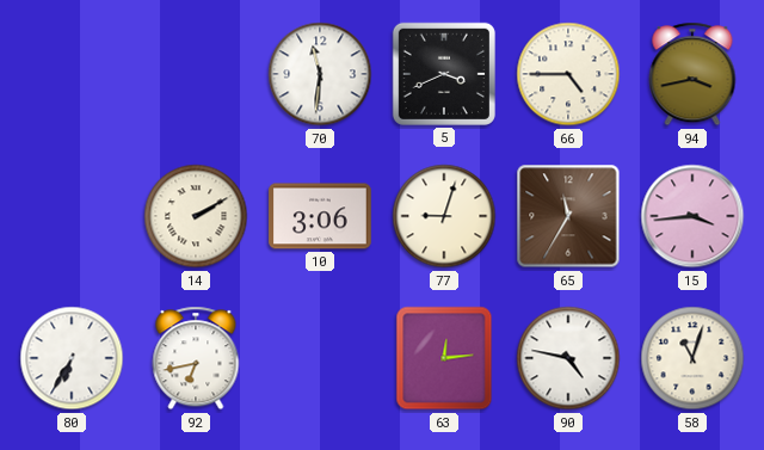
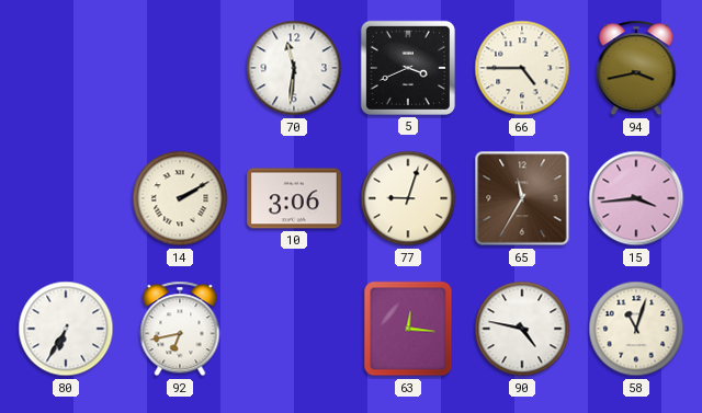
63: 12:14 -> 12:16
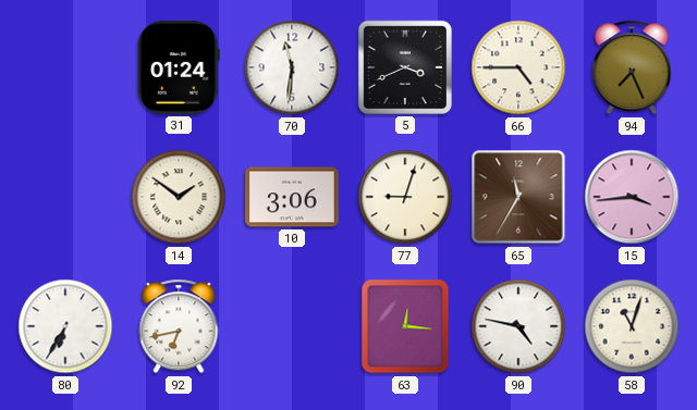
31: none -> 01:24
94: 3:43 -> 7:26
14: 2:10 -> 1:51
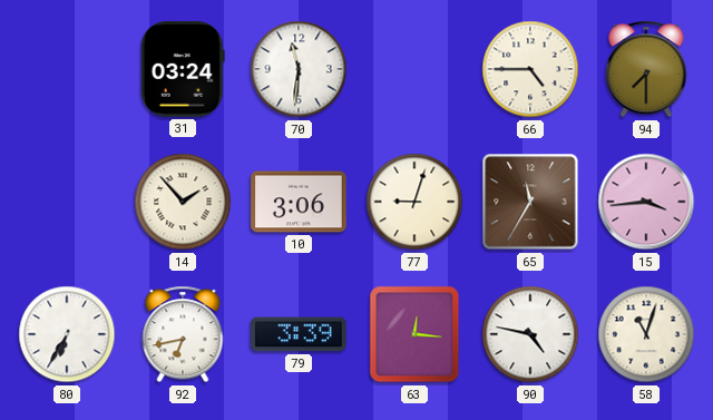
31: 01:24 -> 03:24
5: 3:41 -> none
94: 7:26 -> 7:30
14: 1:51 -> 1:53
79: none -> 3:39
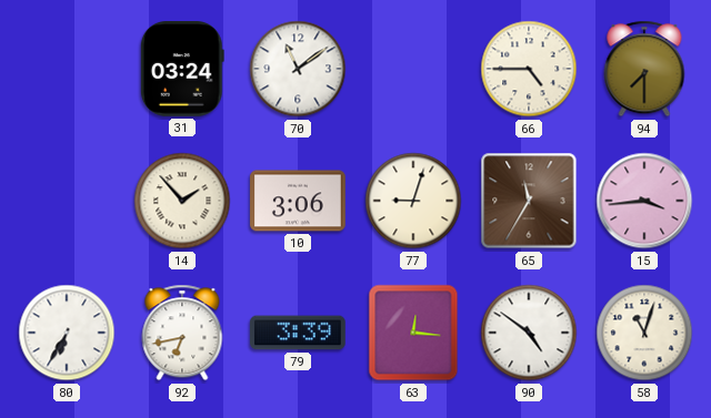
70: 11:31 -> 11:09
90: 4:47 -> 4:51
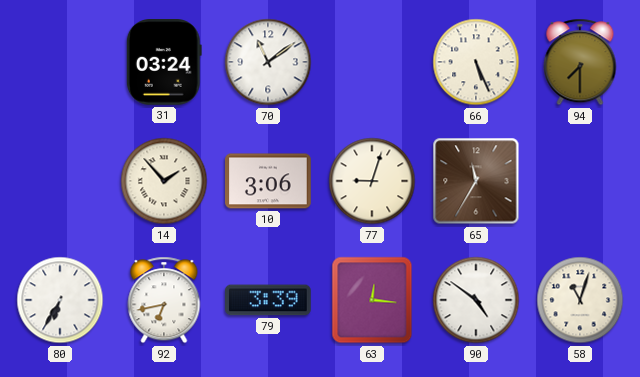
66: 4:45 -> 5:26
15: 3:44 -> none
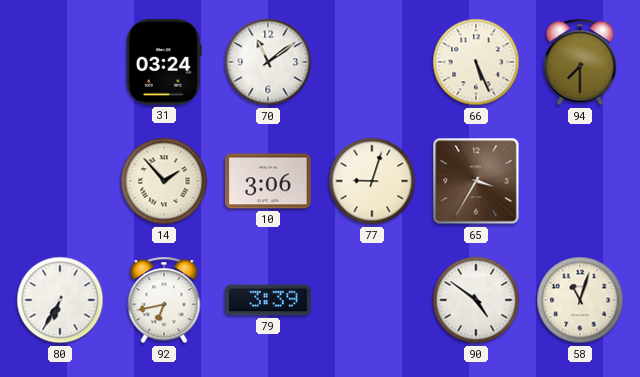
65: 11:35 -> 3:35
63: 12:16 -> none
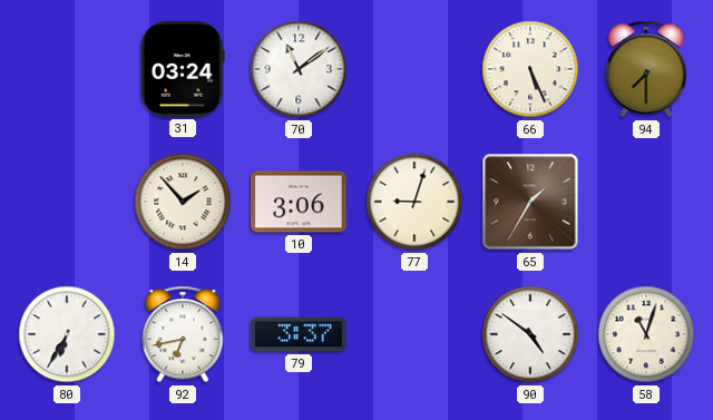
65: 3:35 -> 1:35
79: 3:39 -> 3:37
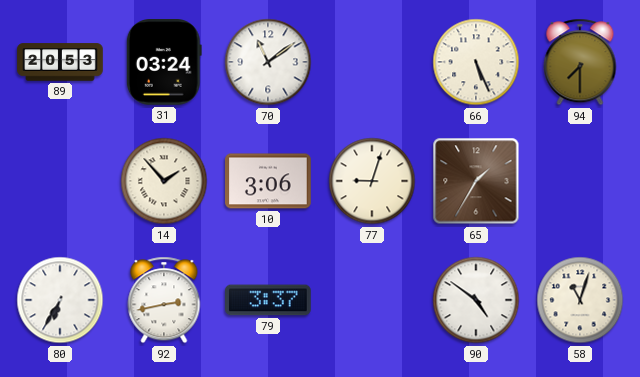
89: none -> 20:53
92: 6:43 -> 2:43
